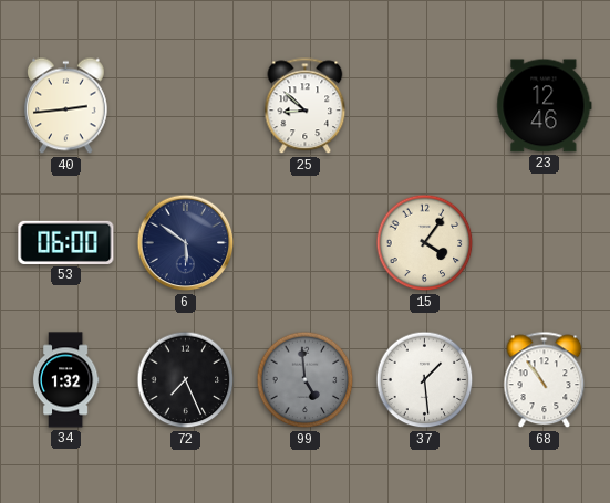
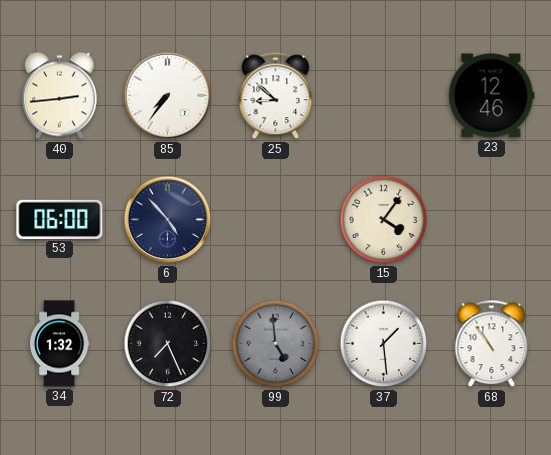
85: none -> 7:36
6: 5:51 -> 4:53
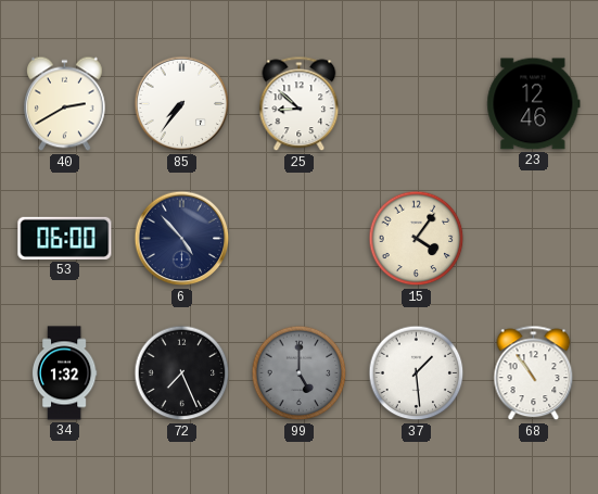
40: 2:44 -> 2:40
99: 4:59 -> 5:00
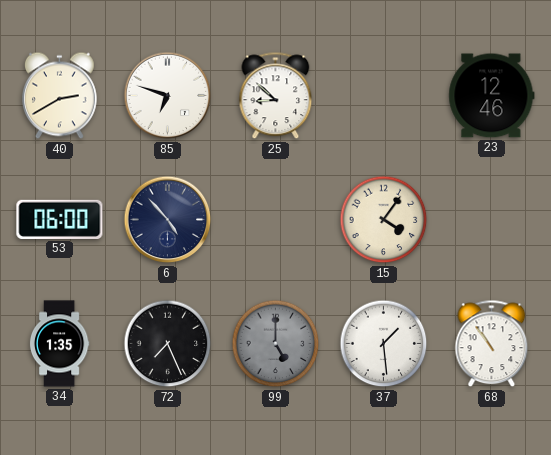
85: 7:36 -> 6:48
34: 1:32 -> 1:35
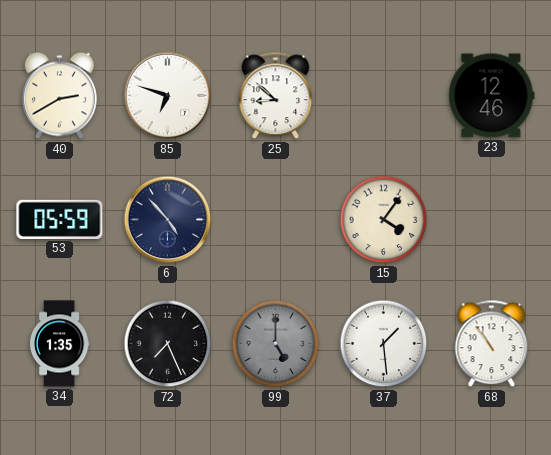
53: 06:00 -> 05:59
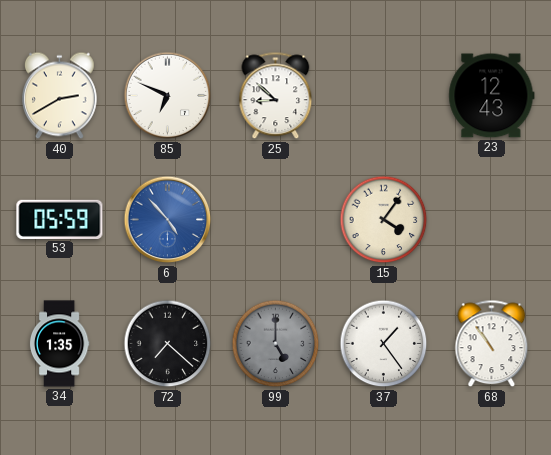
85: 6:48 -> 6:49
23: 12:46 -> 12:43
6 dial: navy -> blue
72: 7:26 -> 7:22
37: 1:29 -> 1:24
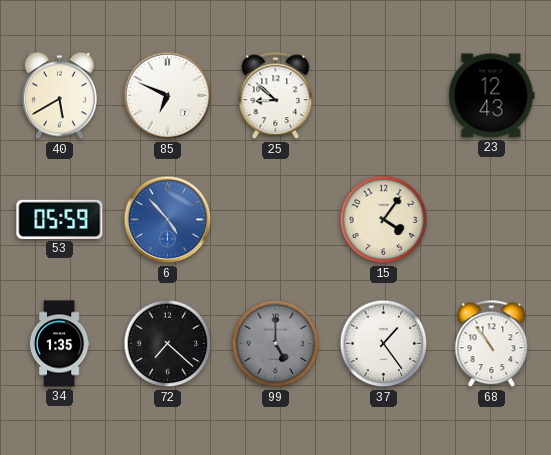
40: 2:40 -> 5:40
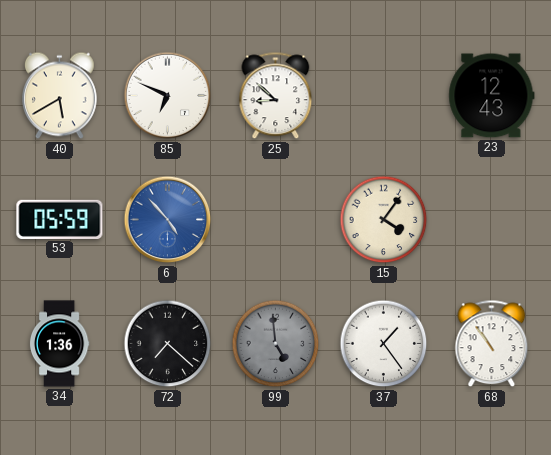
34: 1:35 -> 1:36
99: 5:00 -> 4:59
